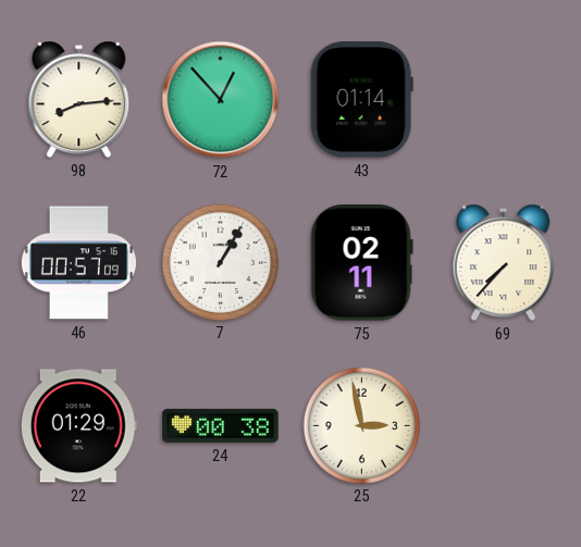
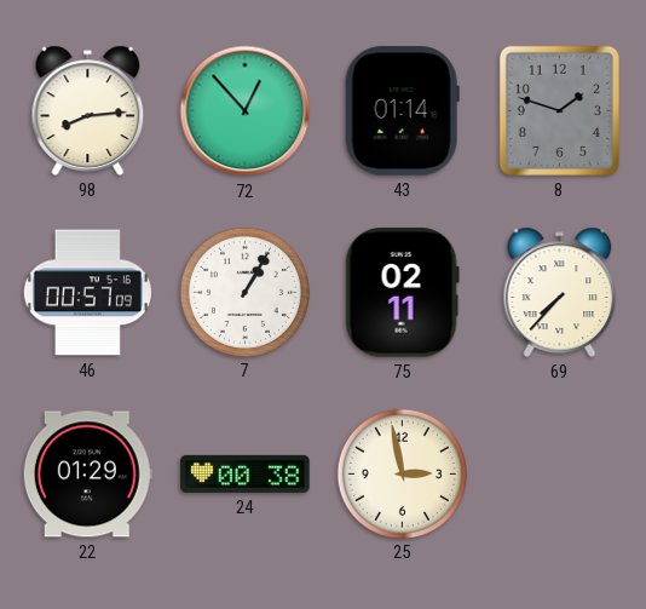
8: none -> 1:48
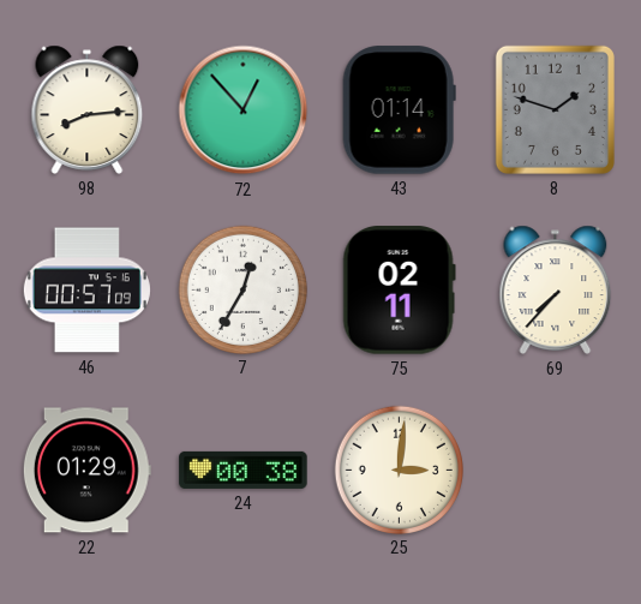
7: 1:05 -> 12:35
25: 2:58 -> 3:01
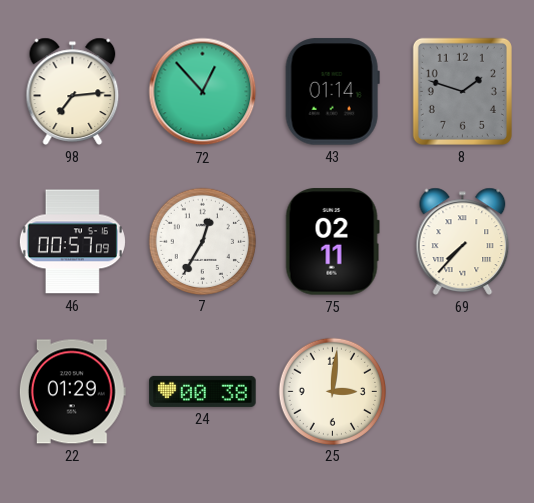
98: 8:14 -> 7:14
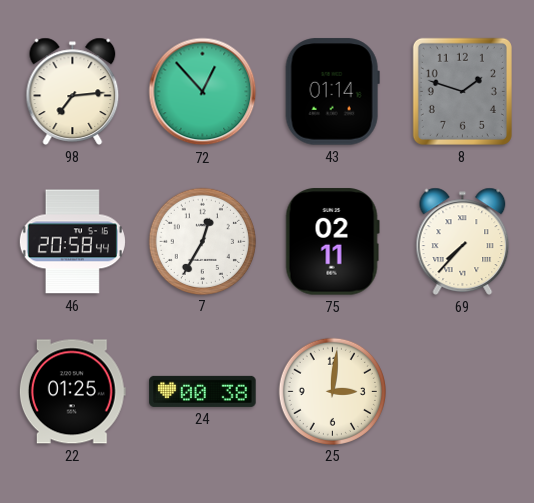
46: 00:57 -> 20:58
22: 01:29 -> 01:25
